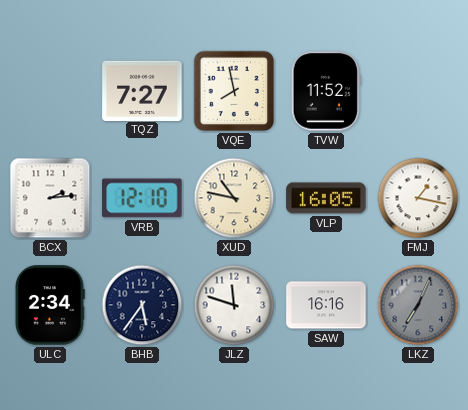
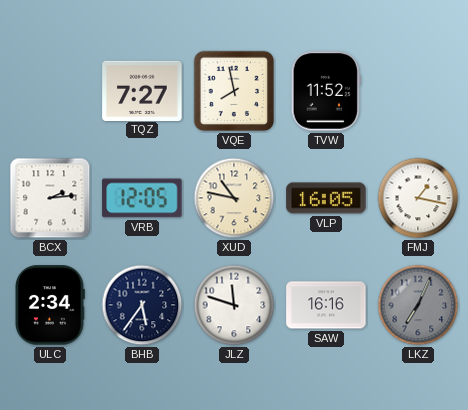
VRB: 12:10 -> 12:05
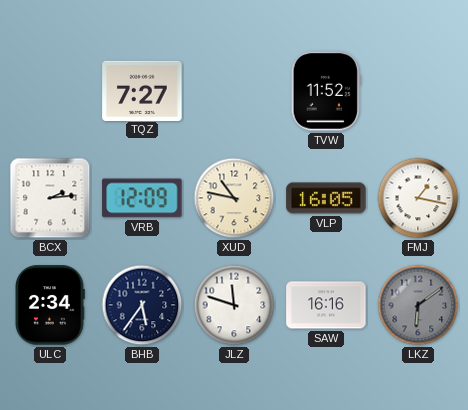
VQE: 7:58 -> none
VRB: 12:05 -> 12:09
LKZ: 7:04 -> 6:09
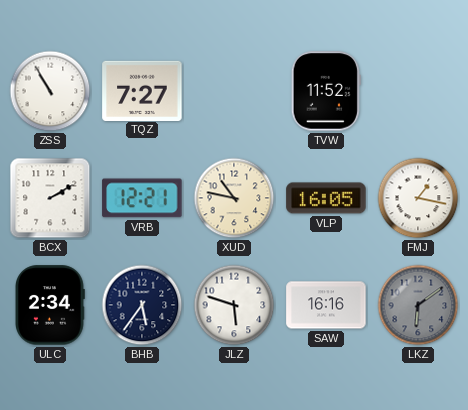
ZSS: none -> 10:55
BCX: 2:14 -> 2:10
VRB: 12:09 -> 12:21
JLZ: 11:48 -> 5:48
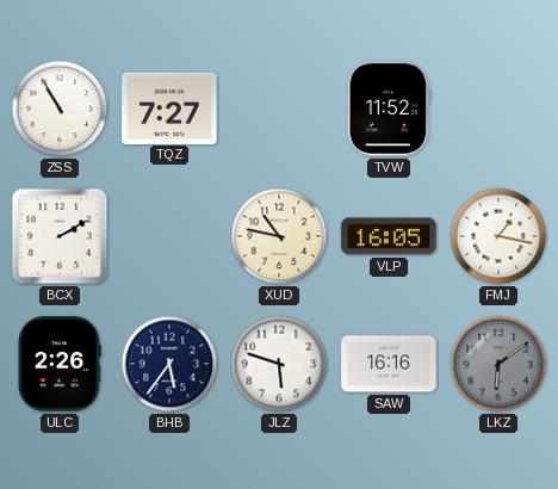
VRB: 12:21 -> none
ULC: 2:34 -> 2:26
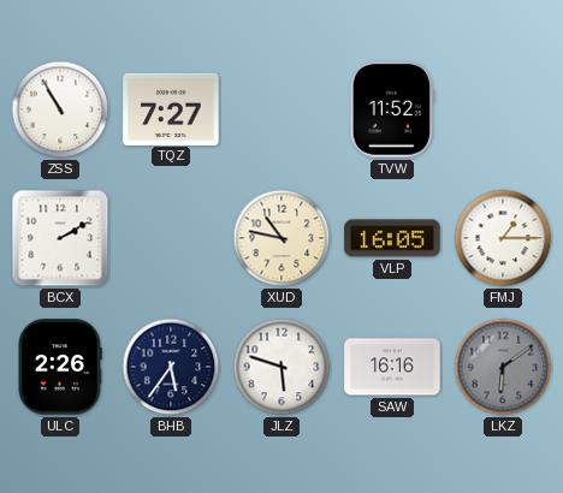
FMJ: 1:17 -> 1:15
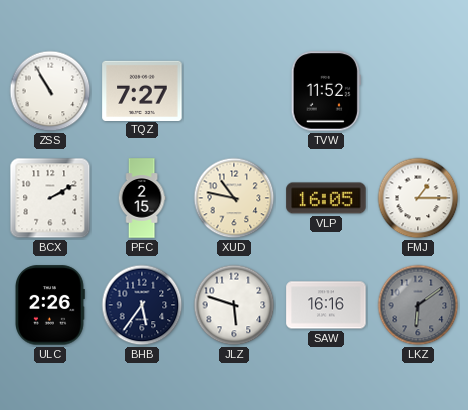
PFC: none -> 2:15
